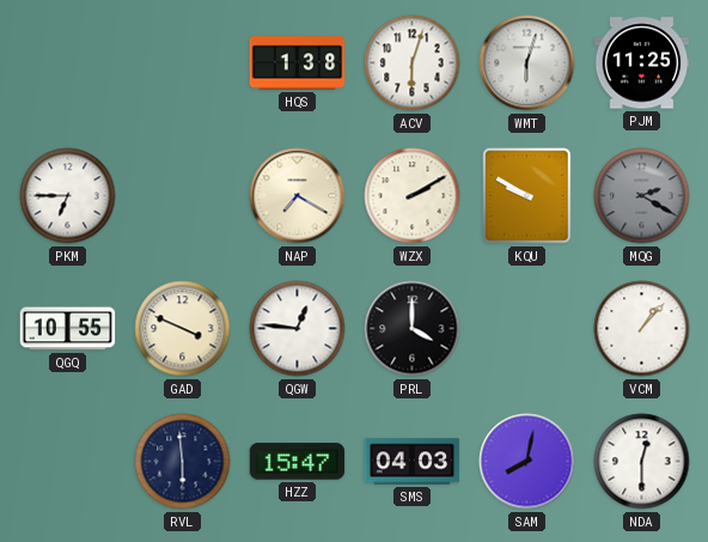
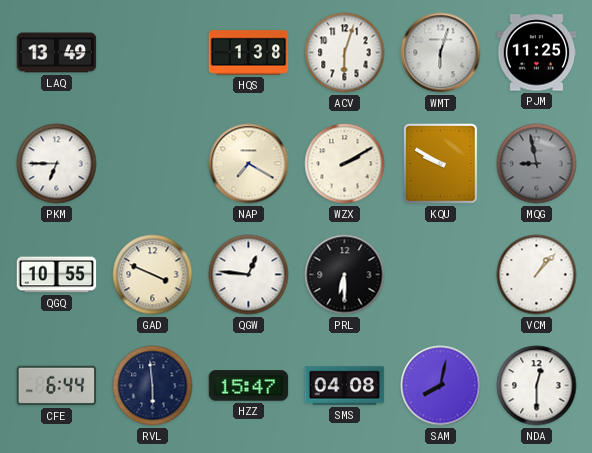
LAQ: none -> 13:49
MQG: 2:20 -> 8:58
PRL: 4:00 -> 6:30
CFE: none -> 6:44
SMS: 04:03 -> 04:08
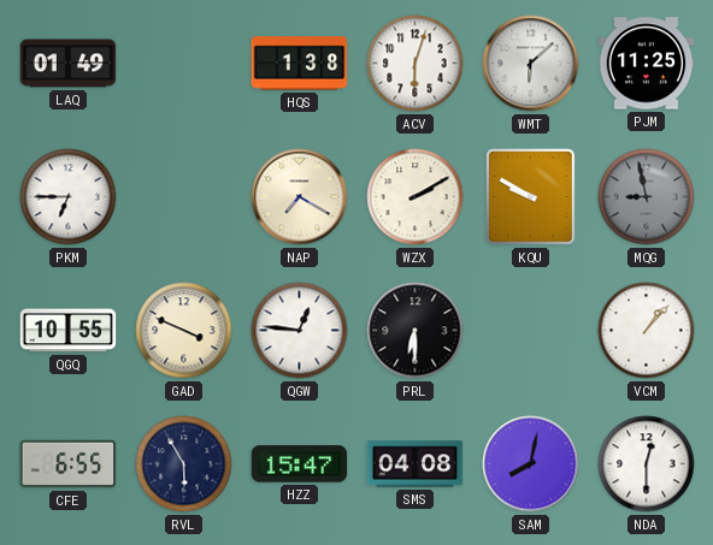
LAQ: 13:49 -> 01:49
WMT: 6:03 -> 6:08
CFE: 6:44 -> 6:55
RVL: 5:59 -> 5:55
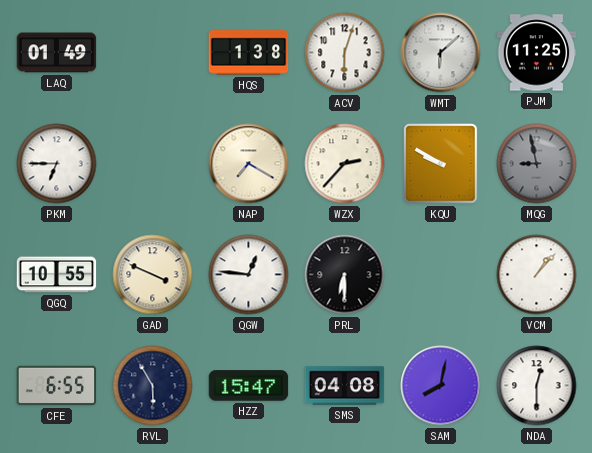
WZX: 2:10 -> 2:37
